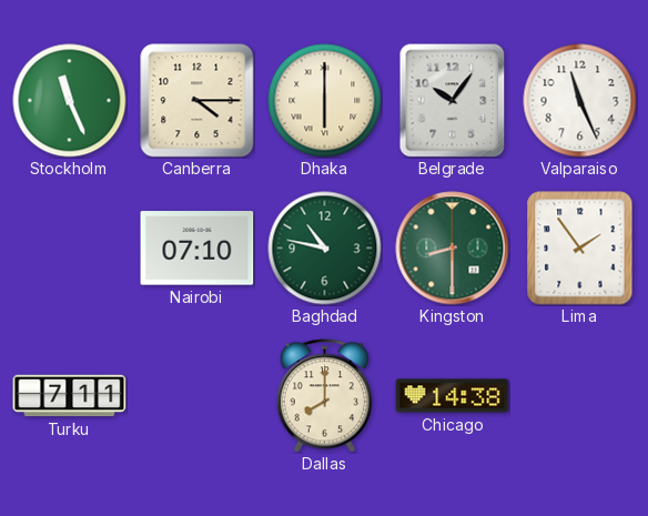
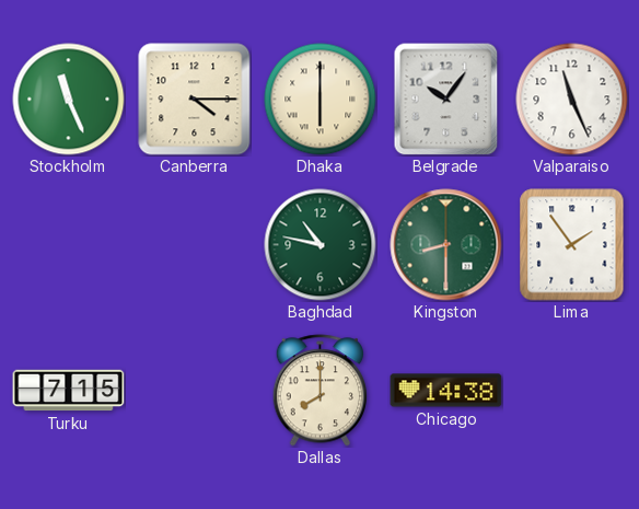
Nairobi: 07:10 -> none
Turku: 7:11 -> 7:15
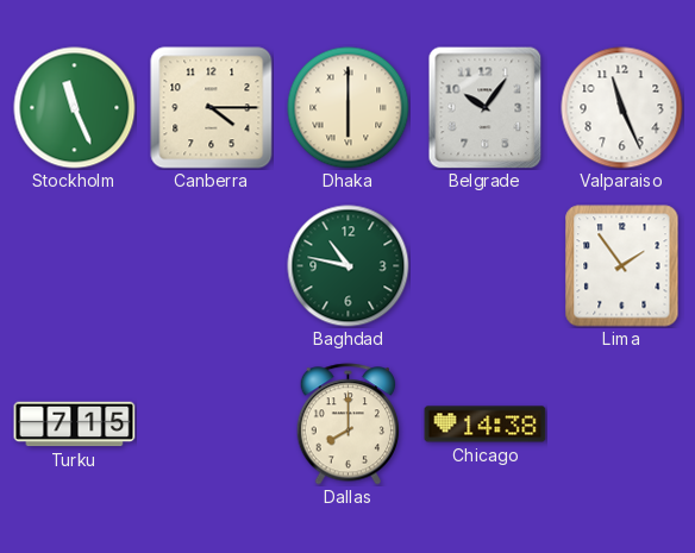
Kingston: 8:30 -> none
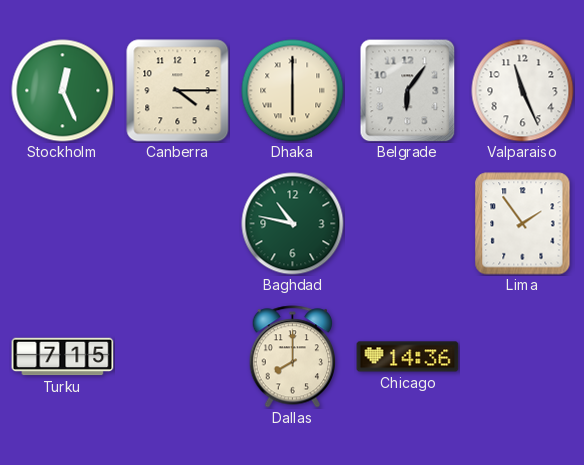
Stockholm: 11:26 -> 12:26
Belgrade: 10:06 -> 6:06
Chicago: 14:38 -> 14:36
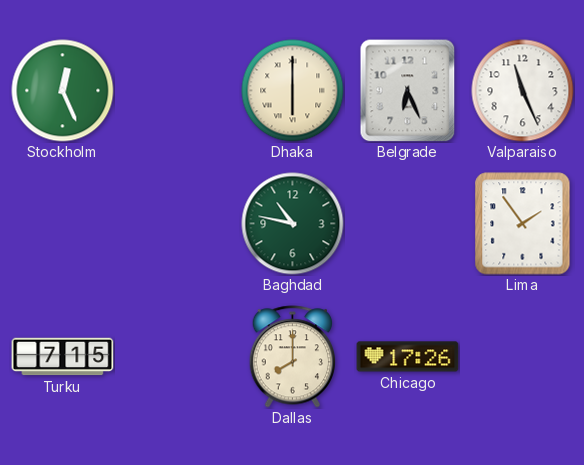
Canberra: 4:15 -> none
Belgrade: 6:06 -> 6:26
Chicago: 14:36 -> 17:26
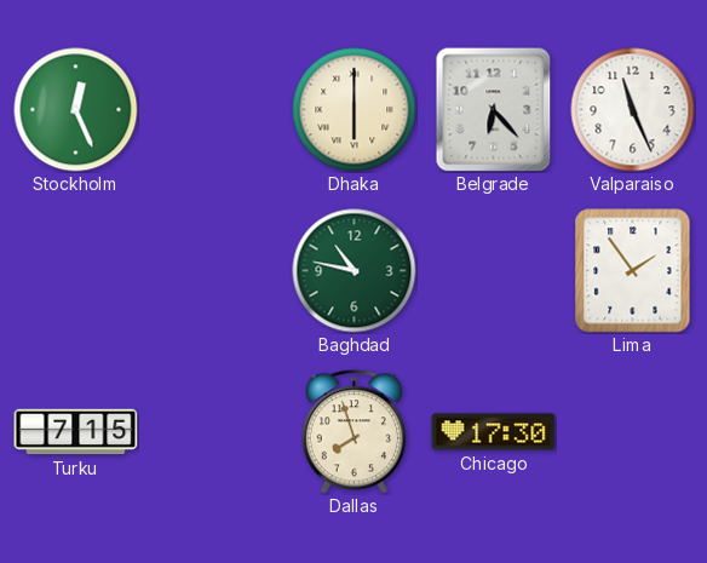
Belgrade: 6:26 -> 6:23
Dallas: 8:00 -> 7:57
Chicago: 17:26 -> 17:30
